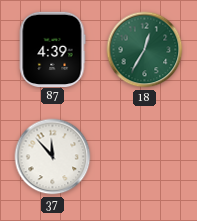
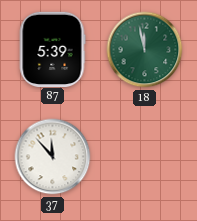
87: 4:39 -> 5:39
18: 12:35 -> 11:58
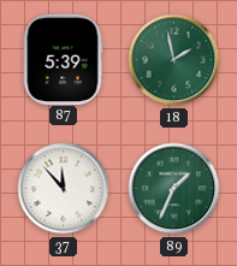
18: 11:58 -> 1:58
89: none -> 1:34
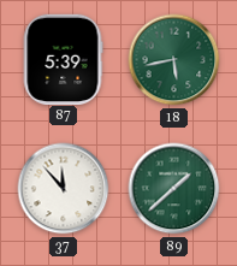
18: 1:58 -> 5:43
89: 1:34 -> 1:38
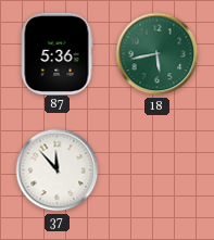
87: 5:39 -> 5:36
89: 1:38 -> none
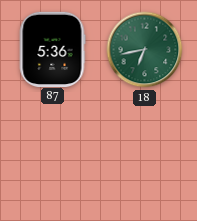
18: 5:43 -> 6:43
37: 11:53 -> none
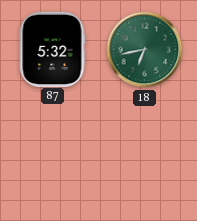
87: 5:36 -> 5:32
